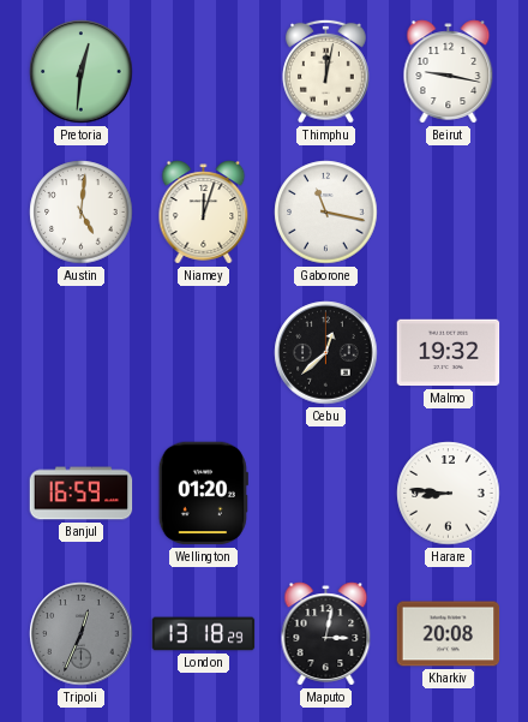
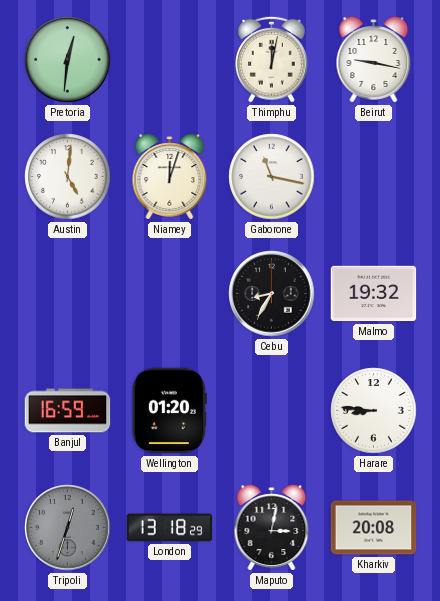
Cebu: 12:38 -> 8:35
Tripoli: 12:34 -> 12:33
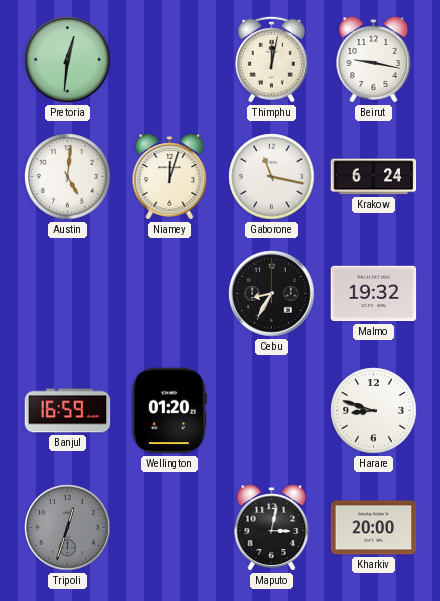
Krakow: none -> 6:24
Harare: 8:46 -> 8:48
London: 13:18 -> none
Kharkiv: 20:08 -> 20:00
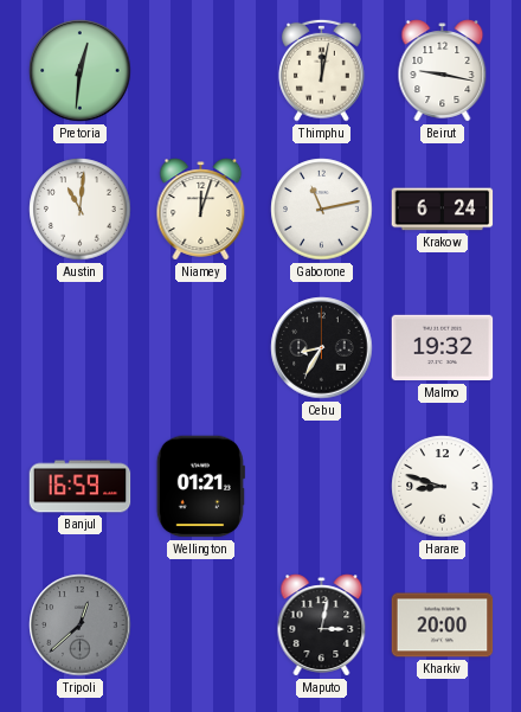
Austin: 5:01 -> 11:01
Gaborone: 11:17 -> 11:13
Wellington: 01:20 -> 01:21
Tripoli: 12:33 -> 12:38
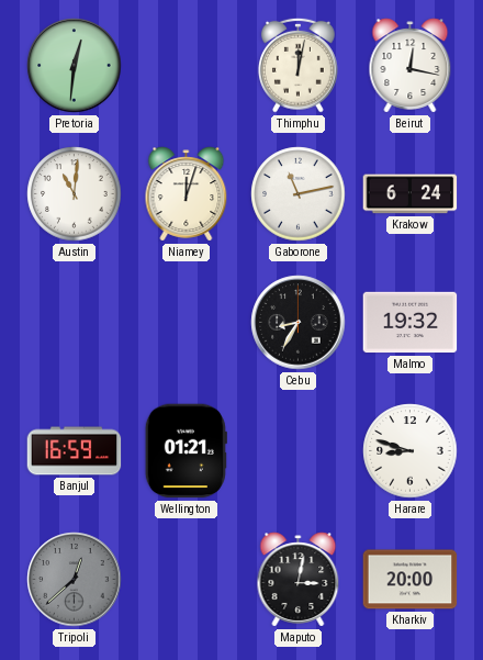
Beirut: 9:17 -> 12:17
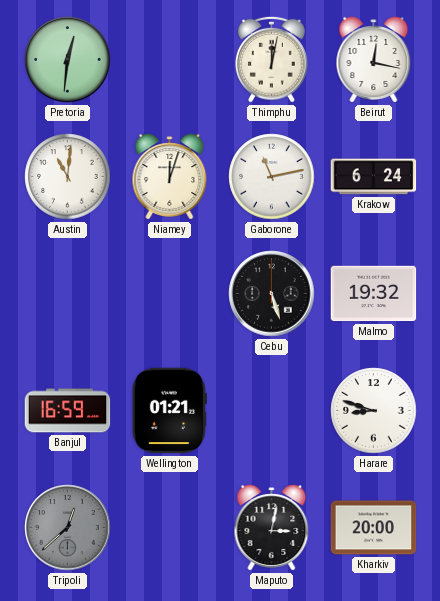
Cebu: 8:35 -> 5:27
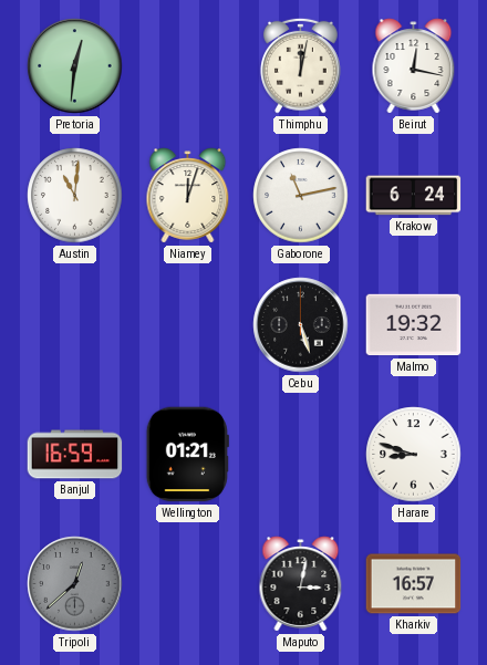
Kharkiv: 20:00 -> 16:57
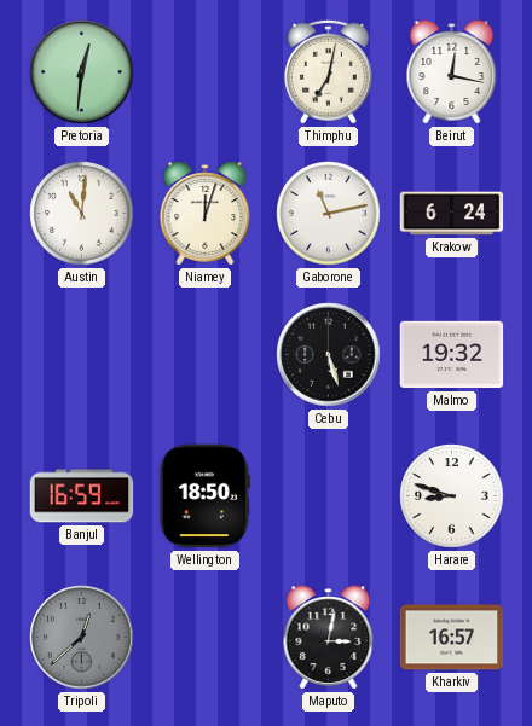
Thimphu: 12:02 -> 7:02
Wellington: 01:21 -> 18:50
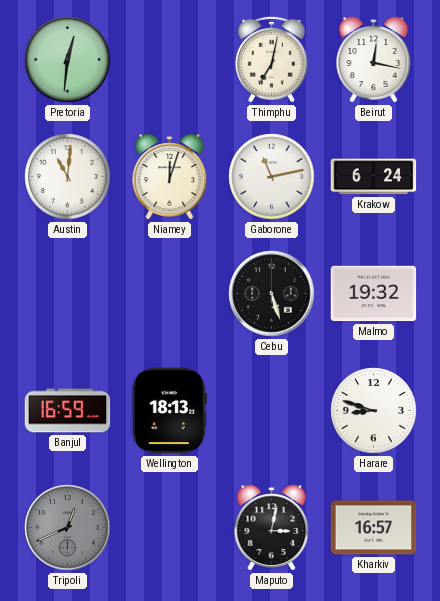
Wellington: 18:50 -> 18:13
Tripoli: 12:38 -> 12:41
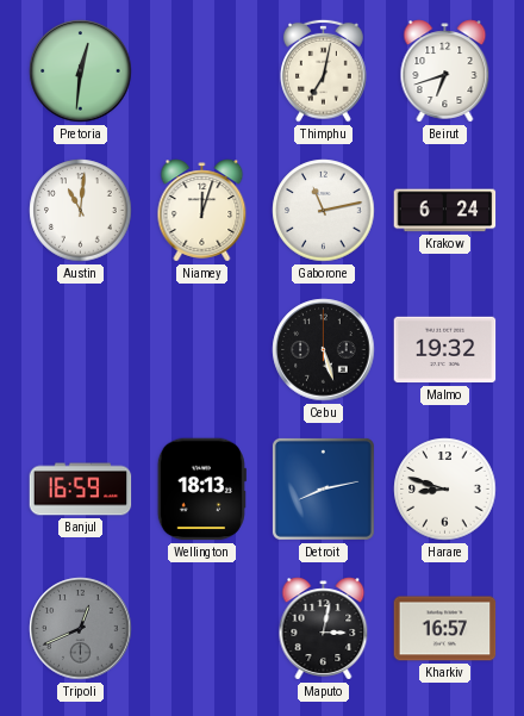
Beirut: 12:17 -> 6:42
Detroit: none -> 8:13
